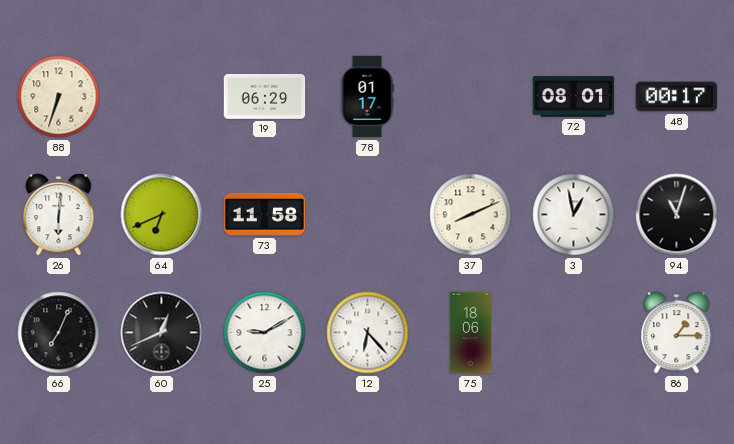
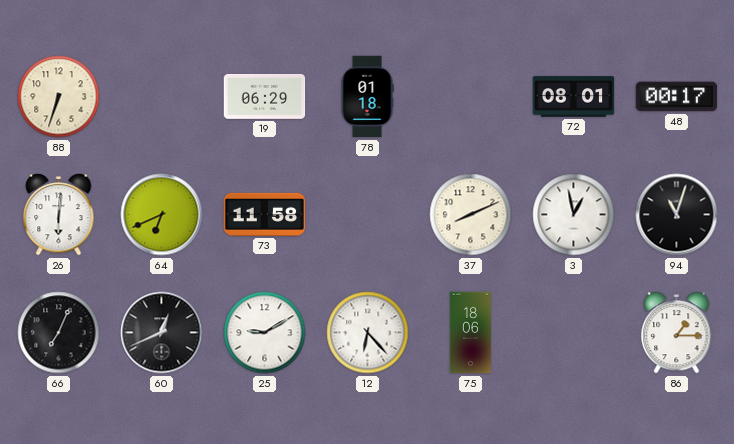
78: 01:17 -> 01:18
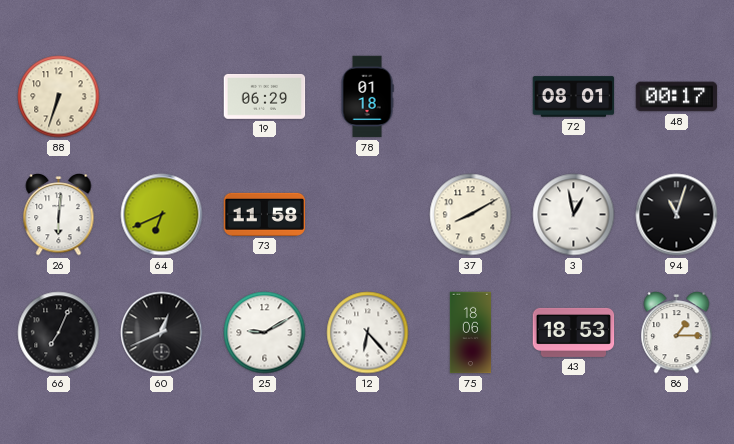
37: 8:11 -> 8:10
43: none -> 18:53
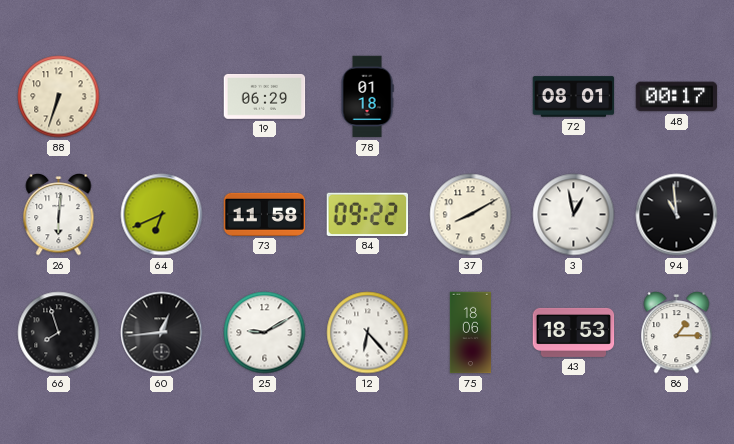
84: none -> 09:22
94: 11:03 -> 10:59
66: 7:04 -> 7:57
60: 12:41 -> 12:44
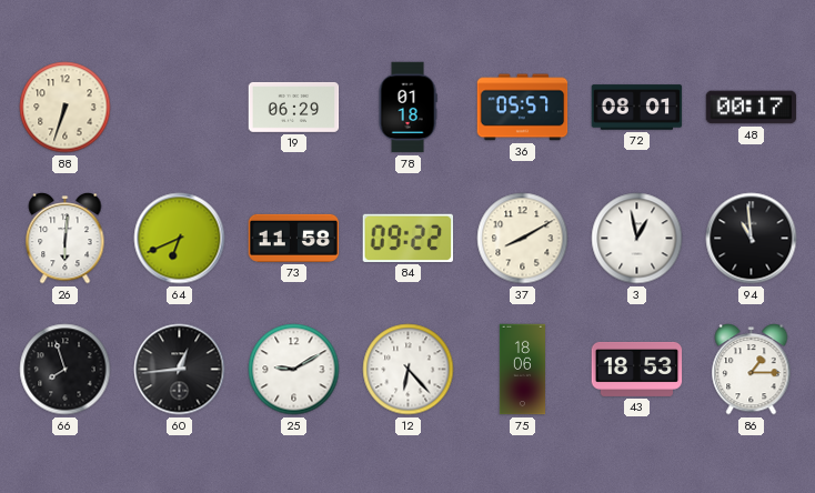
36: none -> 05:57
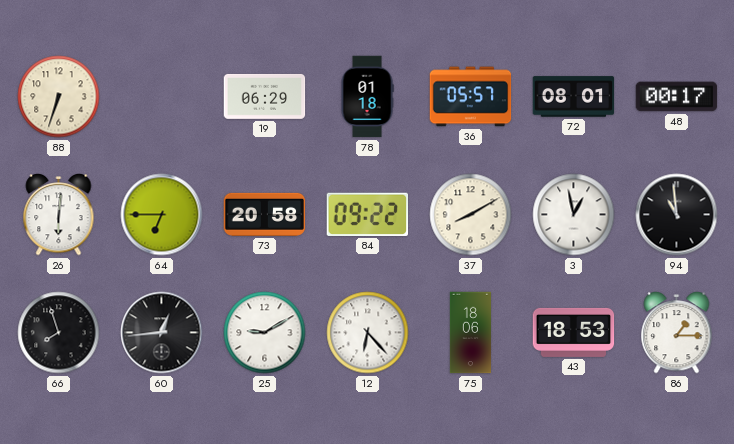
64: 6:41 -> 6:45
73: 11:58 -> 20:58
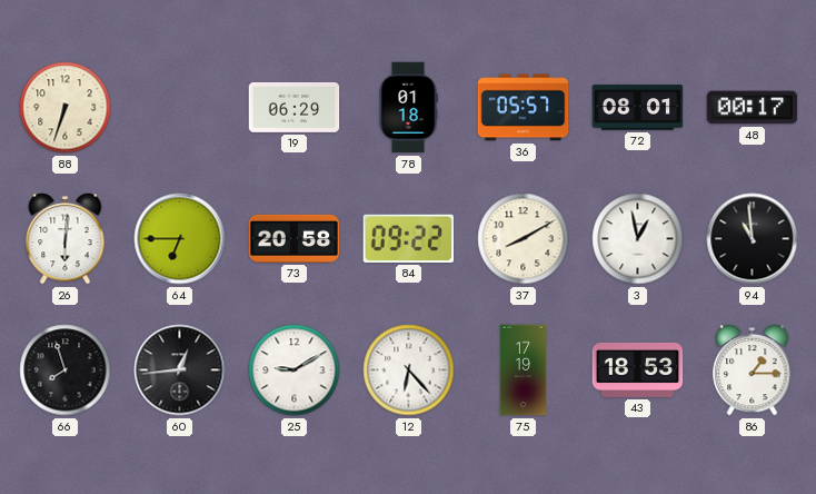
75: 18:06 -> 17:19
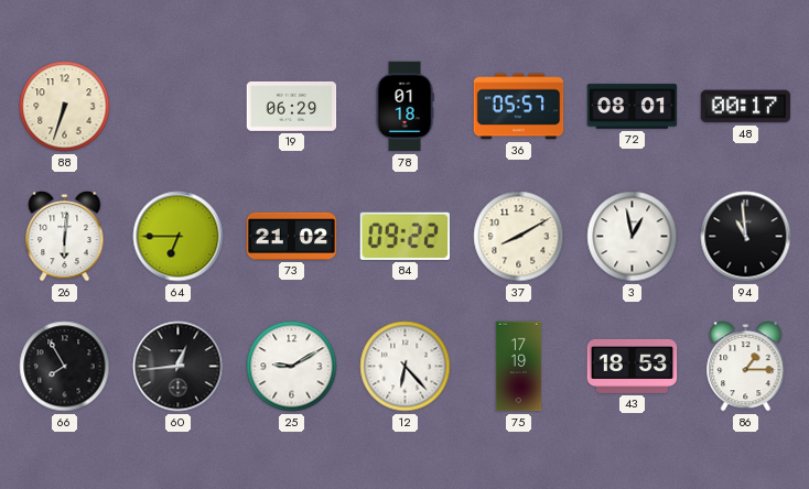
73: 20:58 -> 21:02
66: 7:57 -> 7:55
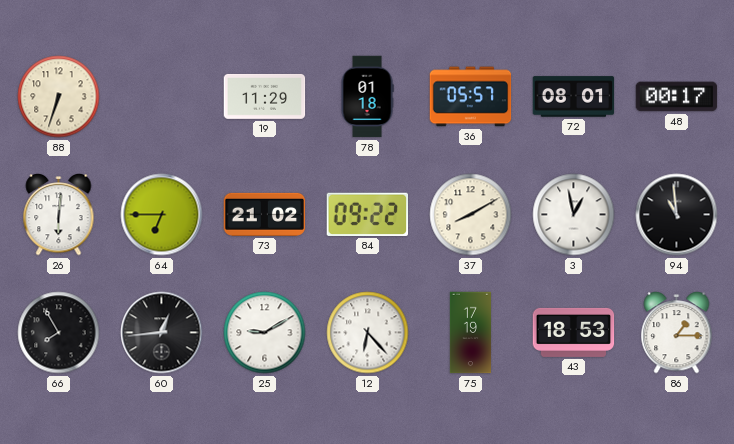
19: 06:29 -> 11:29
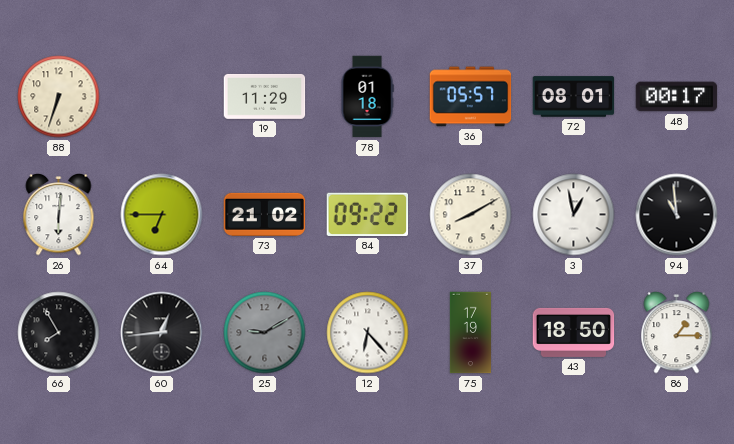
25 dial: white -> grey
43: 18:53 -> 18:50
